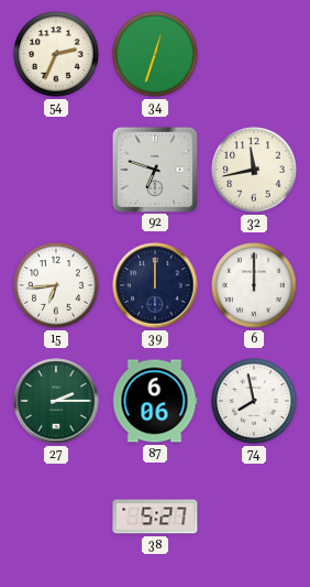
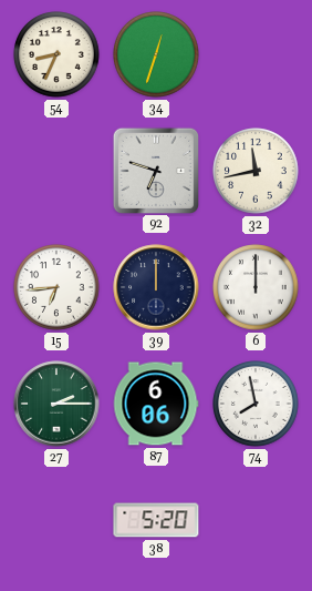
54: 2:34 -> 8:34
38: 5:27 -> 5:20
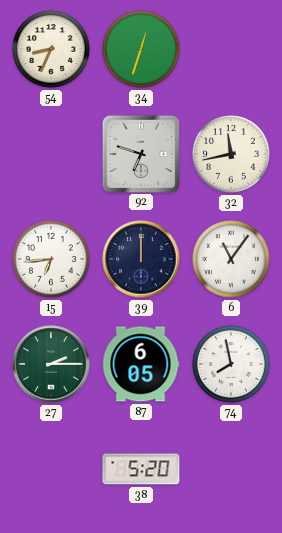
6: 12:00 -> 11:06
87: 6:06 -> 6:05
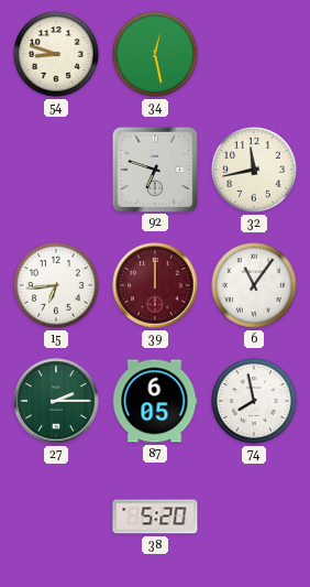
54: 8:34 -> 8:48
34: 12:33 -> 12:28
39 dial: navy -> burgundy
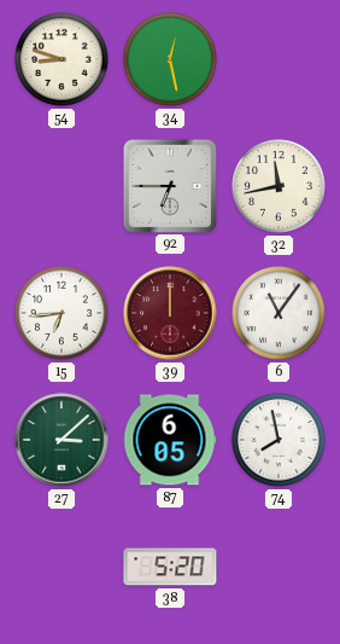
92: 6:48 -> 6:45
27: 2:15 -> 3:08
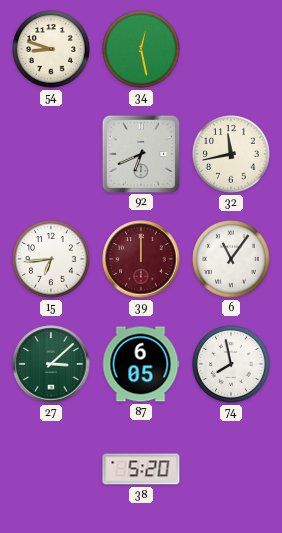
92: 6:45 -> 6:41
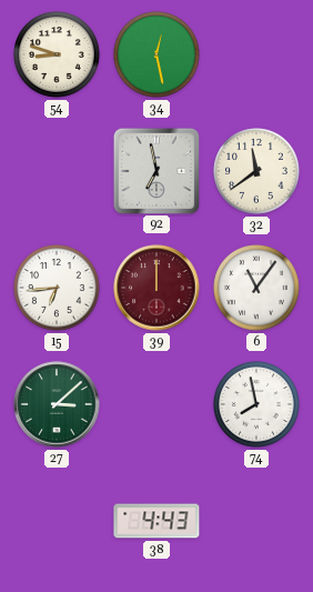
92: 6:41 -> 6:58
32: 11:43 -> 11:39
87: 6:05 -> none
38: 5:20 -> 4:43
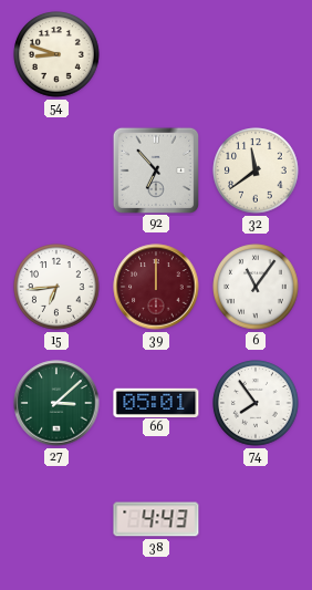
34: 12:28 -> none
92: 6:58 -> 6:53
66: none -> 05:01
74: 7:58 -> 7:54
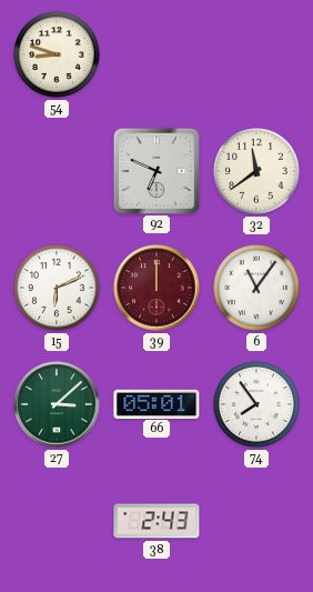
92: 6:53 -> 6:49
15: 6:44 -> 6:11
38: 4:43 -> 2:43
